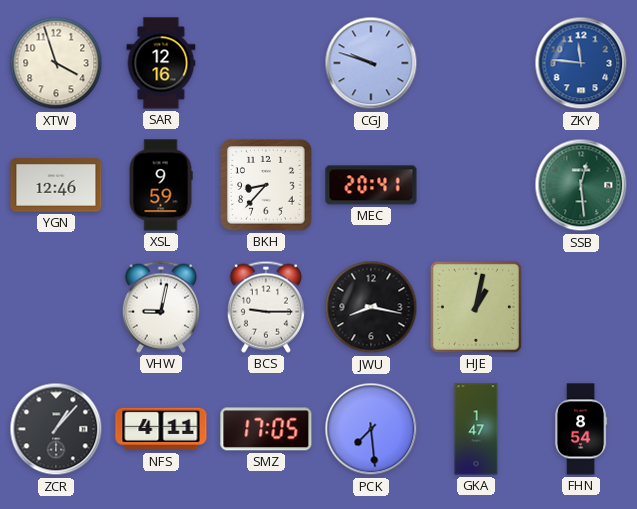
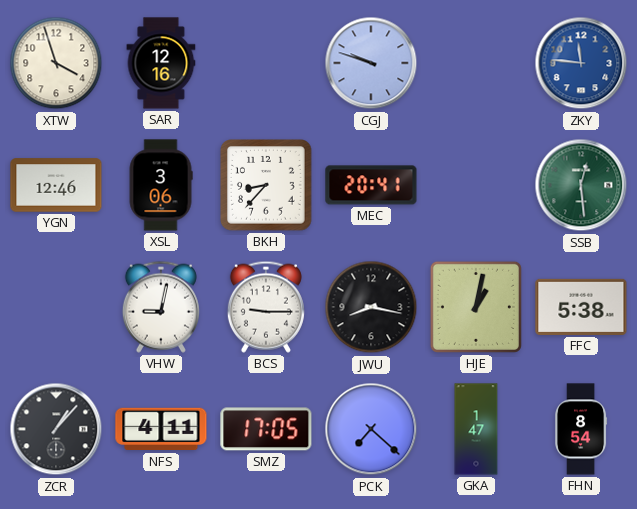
XSL: 9:59 -> 3:06
FFC: none -> 5:38
PCK: 7:29 -> 7:22
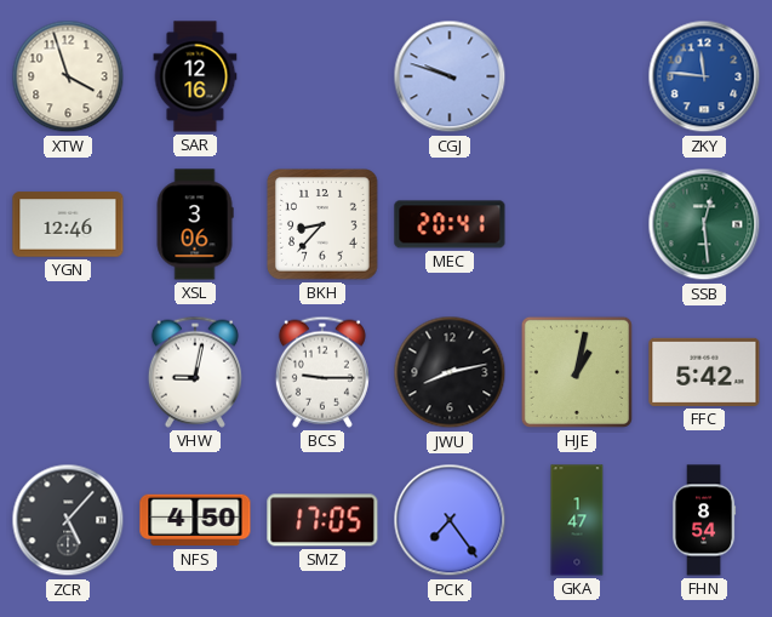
JWU: 8:17 -> 8:13
FFC: 5:38 -> 5:42
ZCR: 1:07 -> 5:07
NFS: 4:11 -> 4:50
PCK: 7:22 -> 7:24
